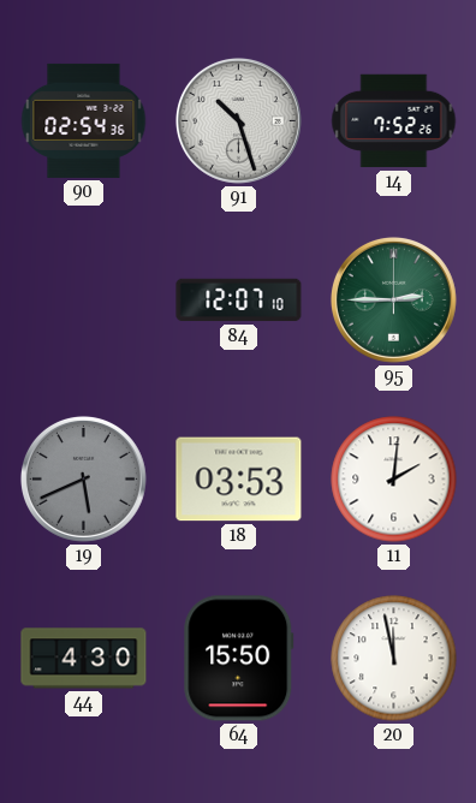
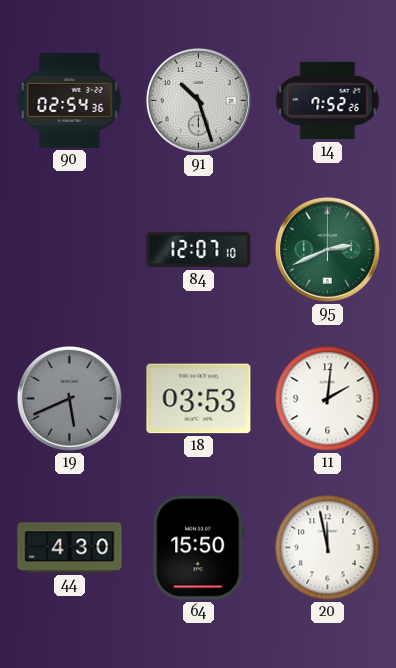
95: 2:45 -> 2:41
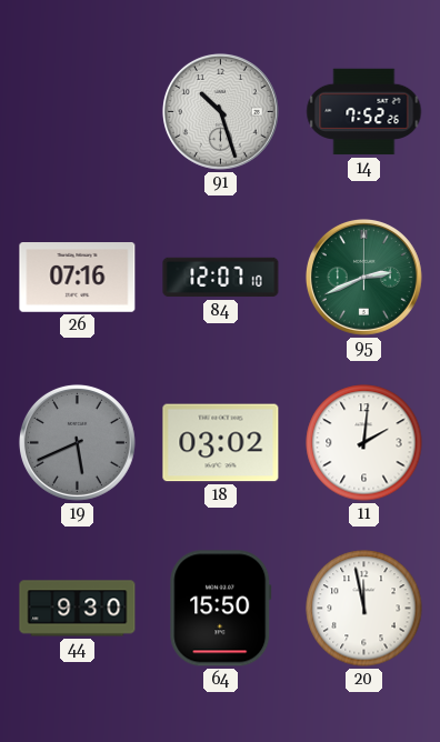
90: 02:54 -> none
26: none -> 07:16
18: 03:53 -> 03:02
44: 4:30 -> 9:30
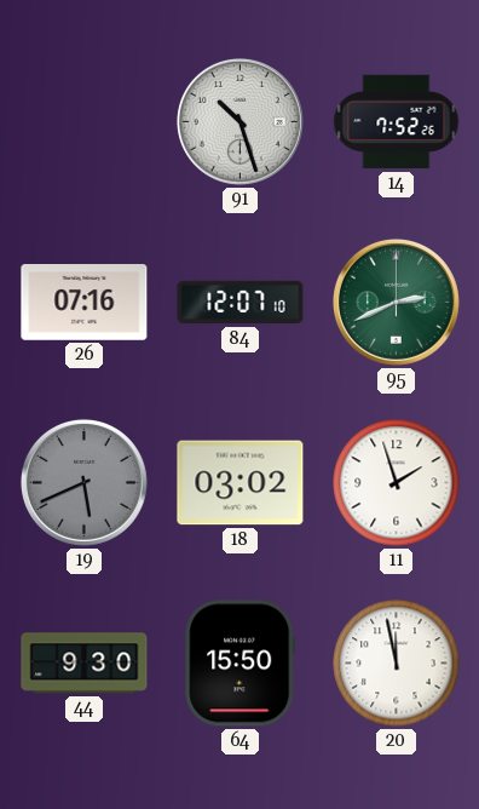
11: 2:01 -> 1:57
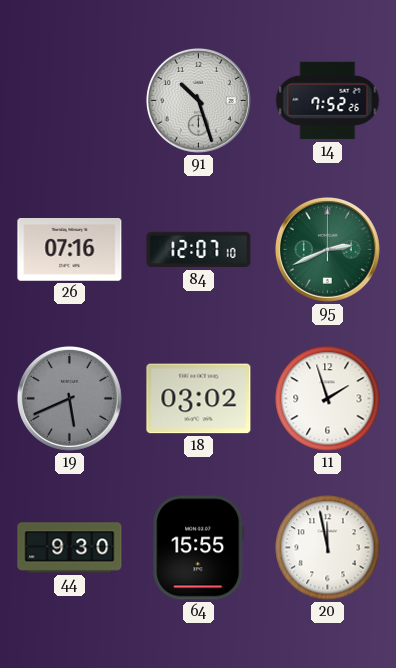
64: 15:50 -> 15:55
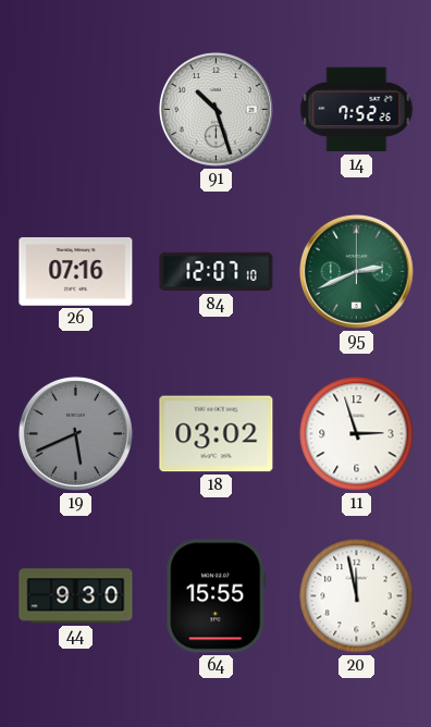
11: 1:57 -> 2:57
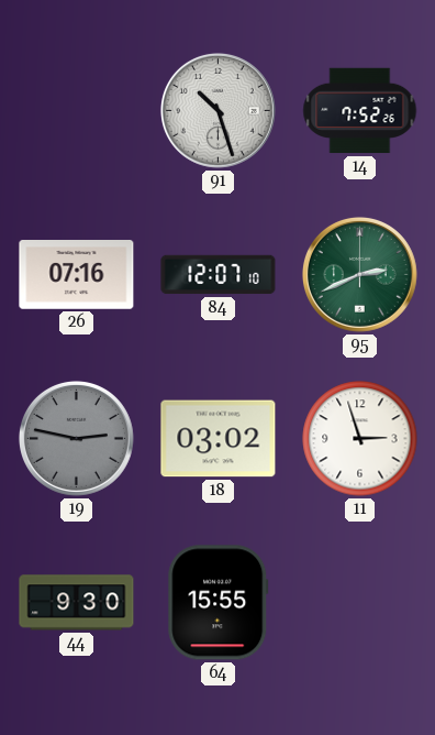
19: 5:41 -> 2:47
20: 11:58 -> none
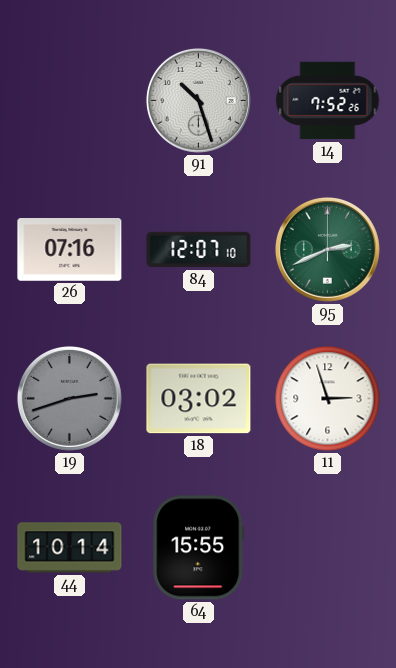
19: 2:47 -> 2:42
44: 9:30 -> 10:14
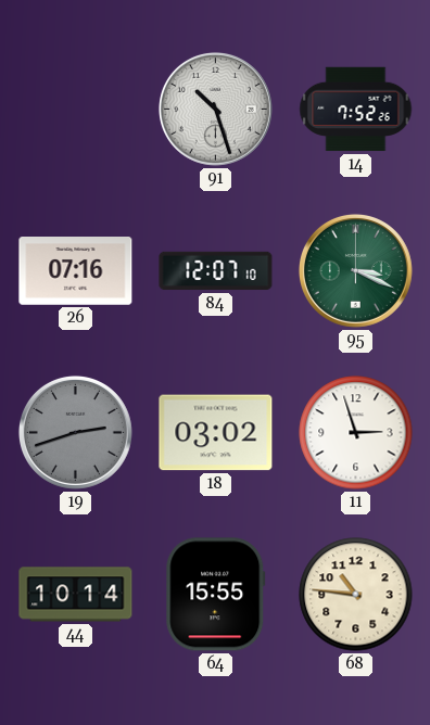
95: 2:41 -> 3:19
68: none -> 10:46
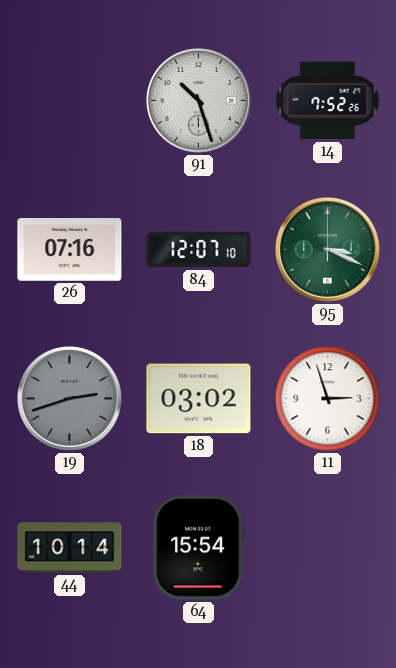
64: 15:55 -> 15:54
68: 10:46 -> none
